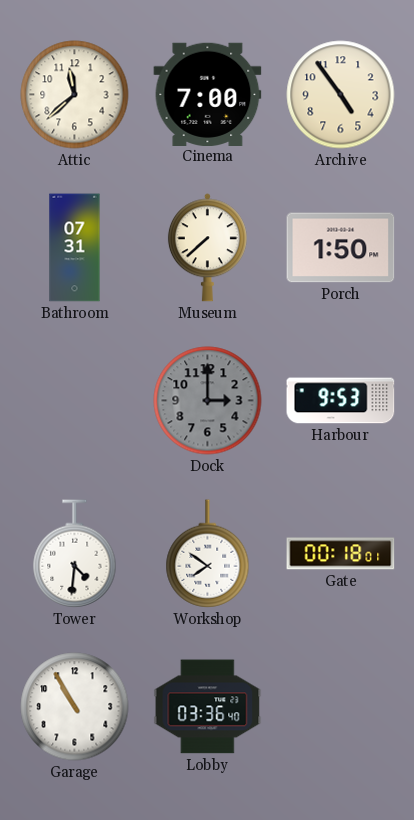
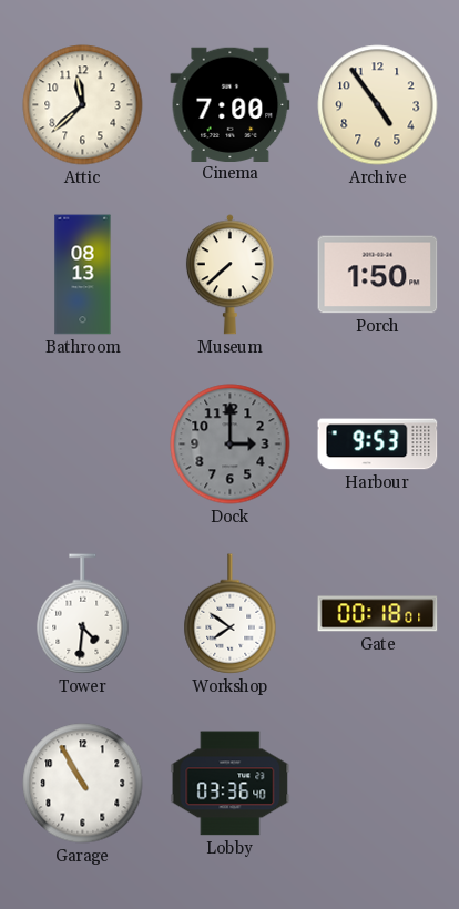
Bathroom: 07:31 -> 08:13
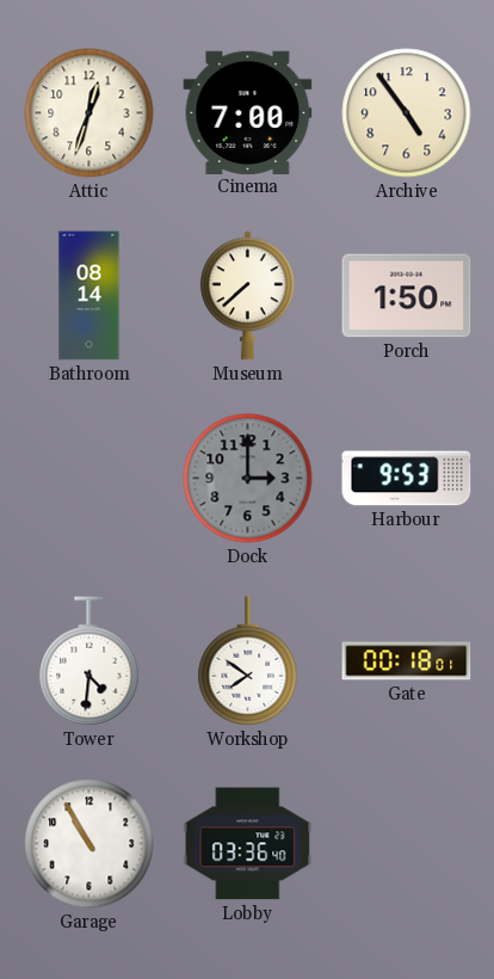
Attic: 11:38 -> 12:33
Bathroom: 08:13 -> 08:14
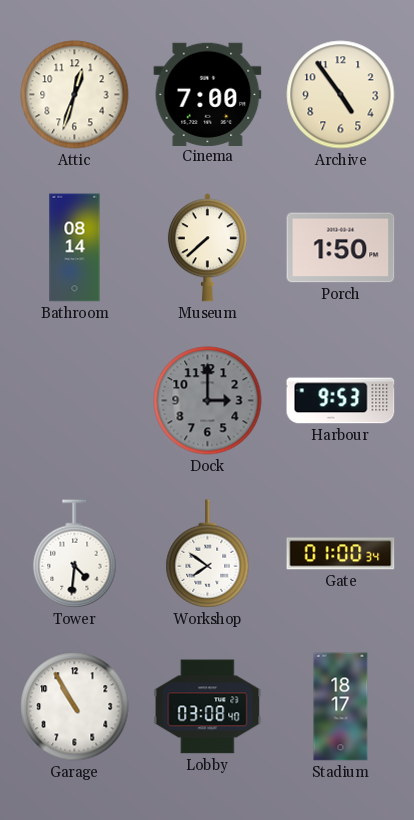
Gate: 00:18 -> 01:00
Lobby: 03:36 -> 03:08
Stadium: none -> 18:17
